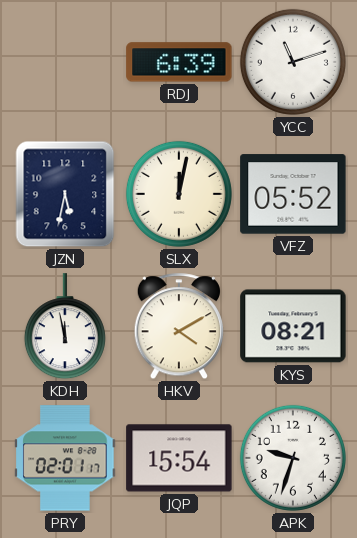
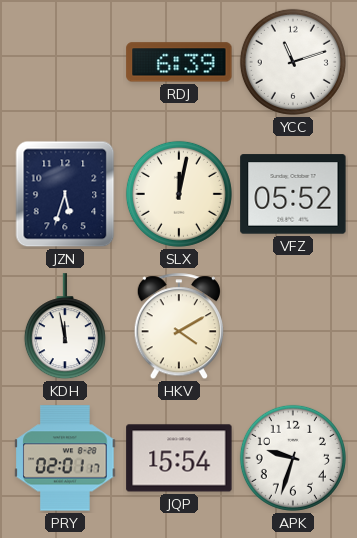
JZN: 5:32 -> 5:33
KYS: 08:21 -> none
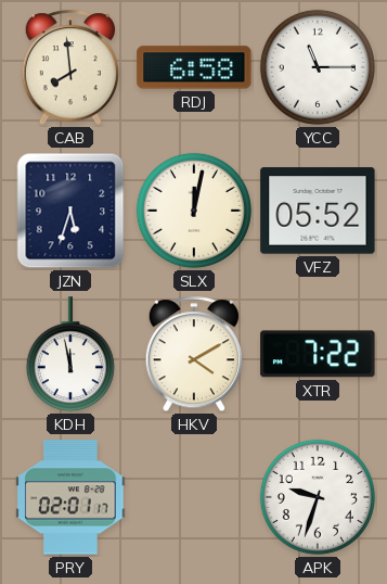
CAB: none -> 7:59
RDJ: 6:39 -> 6:58
YCC: 11:12 -> 11:15
XTR: none -> 7:22
JQP: 15:54 -> none
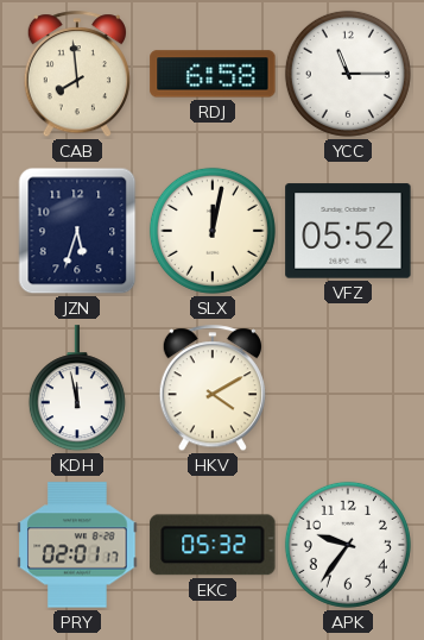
XTR: 7:22 -> none
EKC: none -> 05:32
APK: 9:33 -> 9:36
